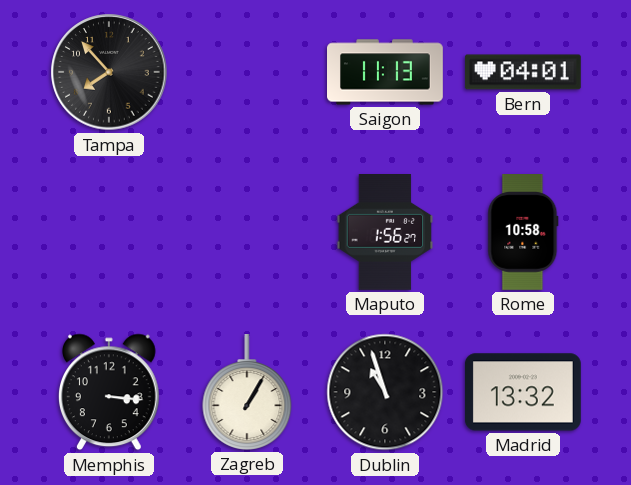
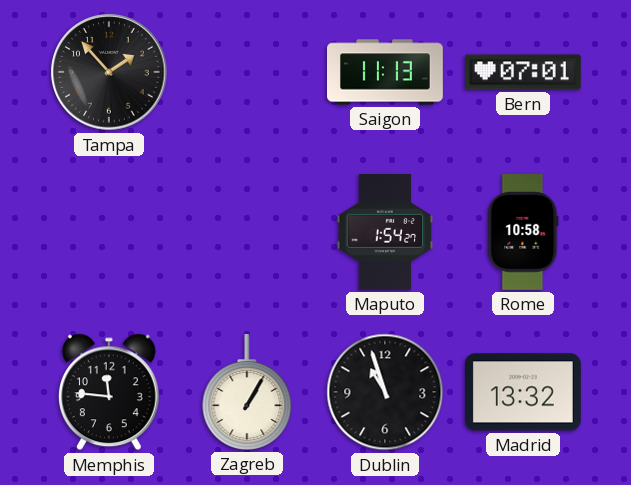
Tampa: 7:53 -> 1:53
Bern: 04:01 -> 07:01
Maputo: 1:56 -> 1:54
Memphis: 3:16 -> 11:46
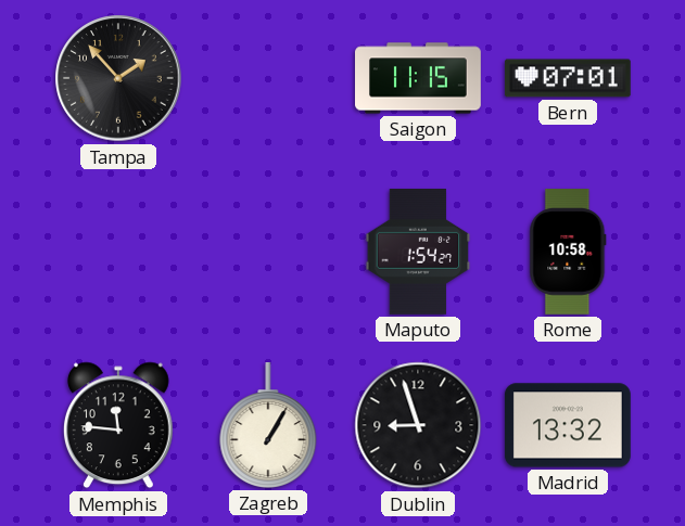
Saigon: 11:13 -> 11:15
Dublin: 10:57 -> 8:57
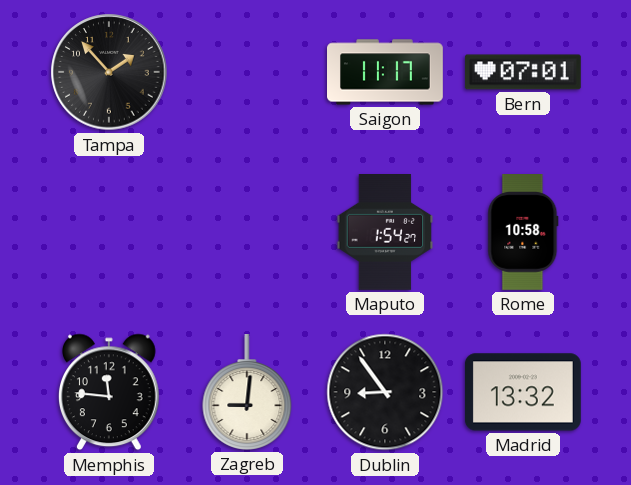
Saigon: 11:15 -> 11:17
Zagreb: 1:05 -> 9:01
Dublin: 8:57 -> 8:54
